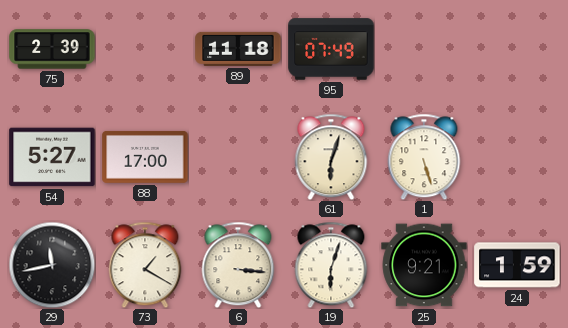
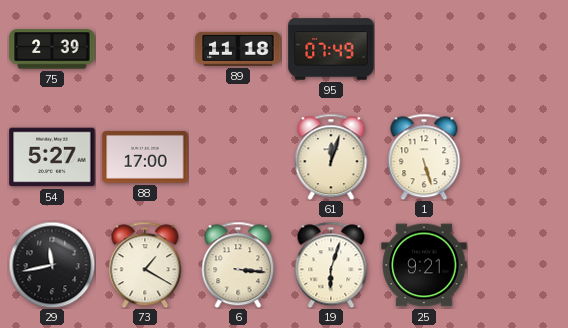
61: 6:03 -> 12:03
24: 1:59 -> none
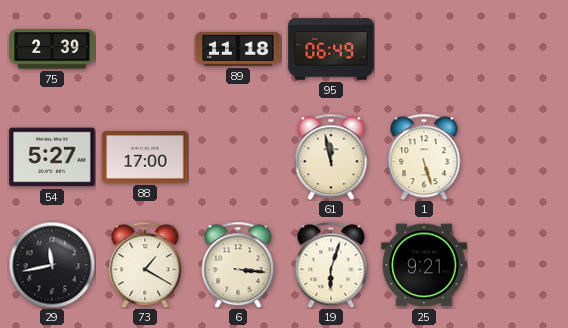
95: 07:49 -> 06:49
61: 12:03 -> 11:58
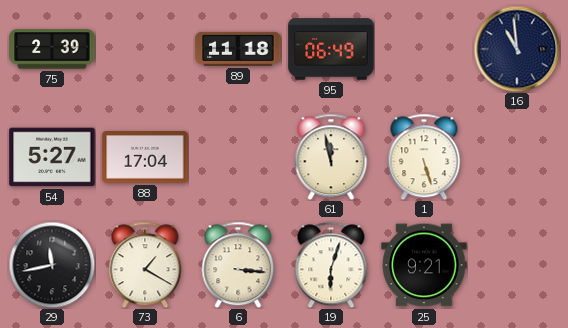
16: none -> 10:59
88: 17:00 -> 17:04
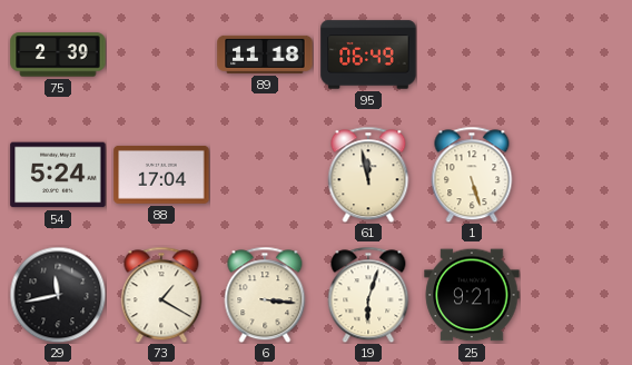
16: 10:59 -> none
54: 5:27 -> 5:24
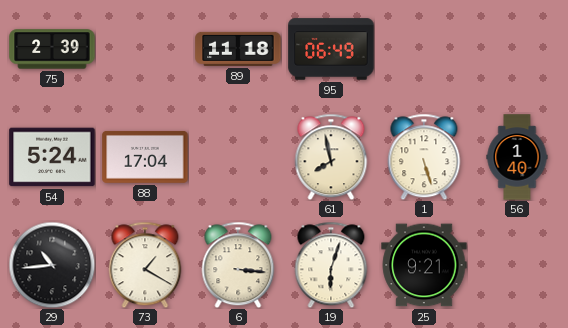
61: 11:58 -> 7:58
56: none -> 1:40
29: 11:43 -> 10:44
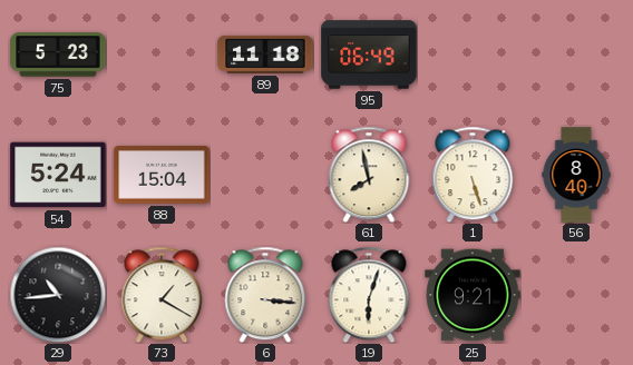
75: 2:39 -> 5:23
88: 17:04 -> 15:04
56: 1:40 -> 8:40
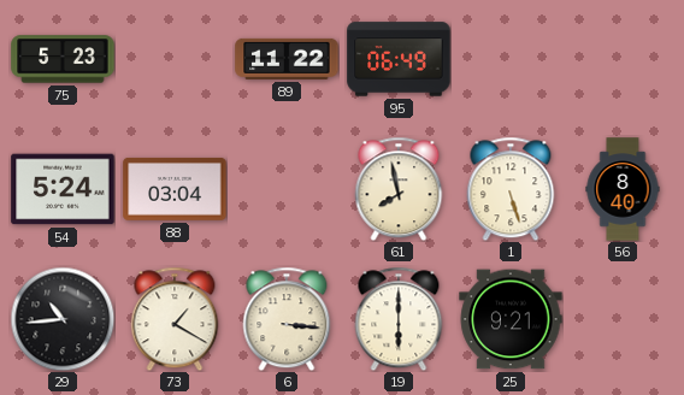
89: 11:18 -> 11:22
88: 15:04 -> 03:04
19: 6:03 -> 6:00
